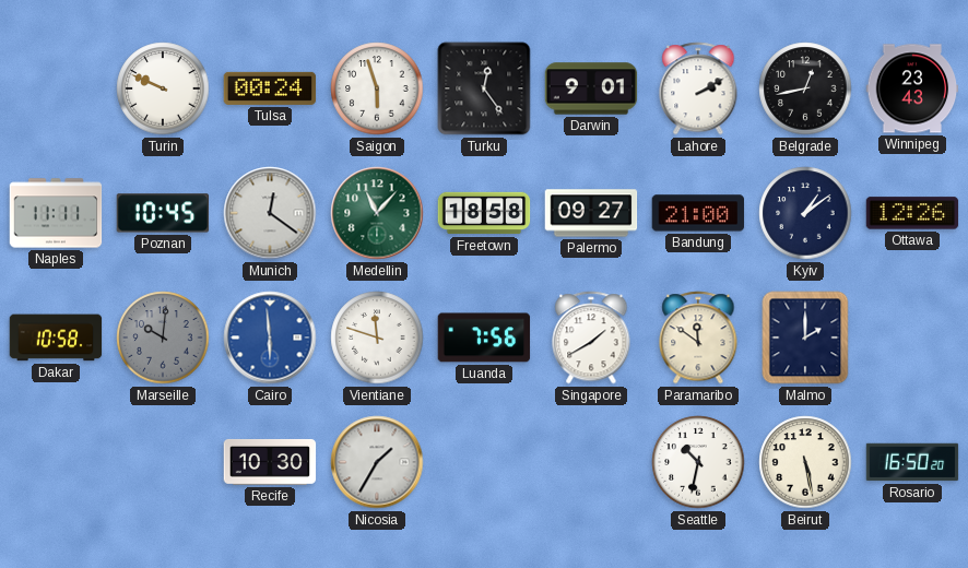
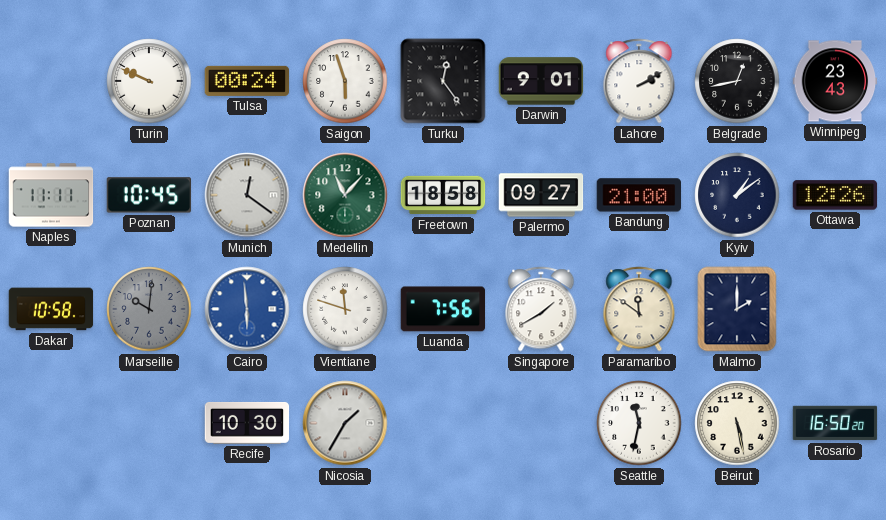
Seattle: 10:32 -> 11:32
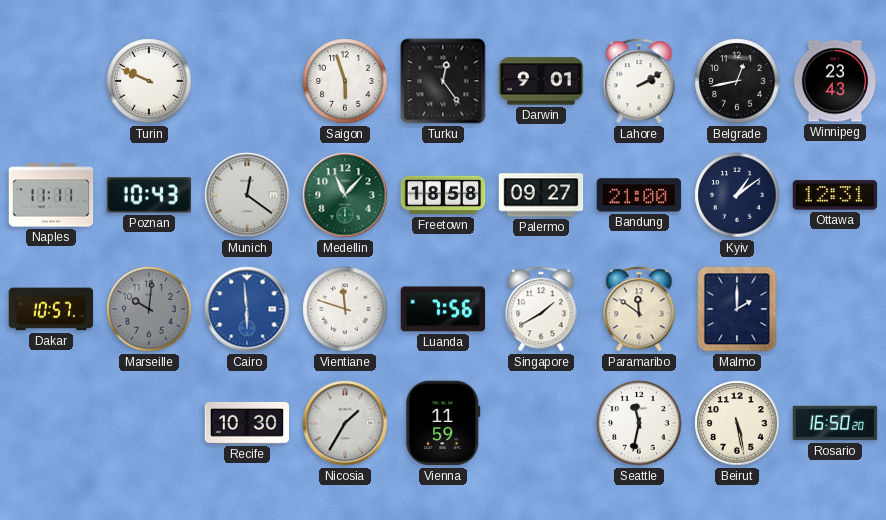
Tulsa: 00:24 -> none
Poznan: 10:45 -> 10:43
Ottawa: 12:26 -> 12:31
Dakar: 10:58 -> 10:57
Vienna: none -> 11:59
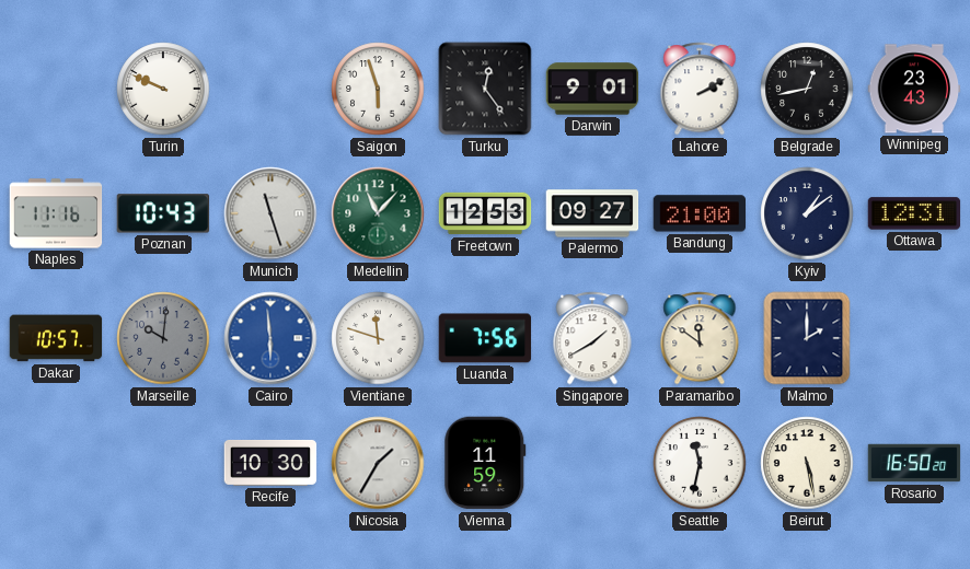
Naples: 11:11 -> 11:16
Munich: 12:21 -> 11:27
Freetown: 18:58 -> 12:53
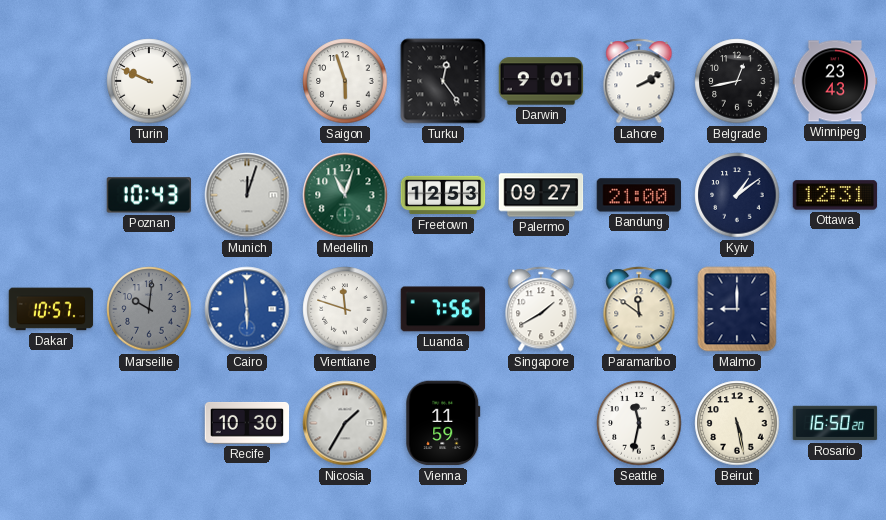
Naples: 11:16 -> none
Munich: 11:27 -> 12:03
Medellin: 11:07 -> 11:03
Malmo: 2:00 -> 9:00
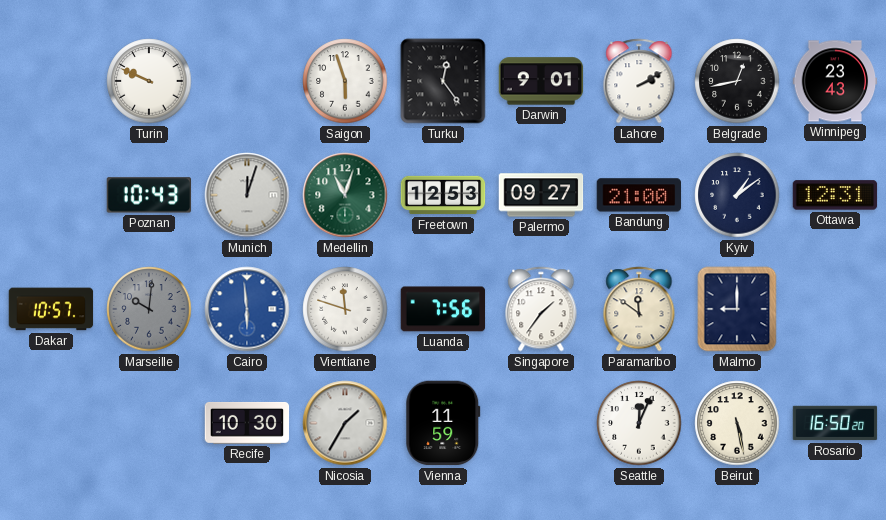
Singapore: 1:40 -> 1:36
Seattle: 11:32 -> 12:04
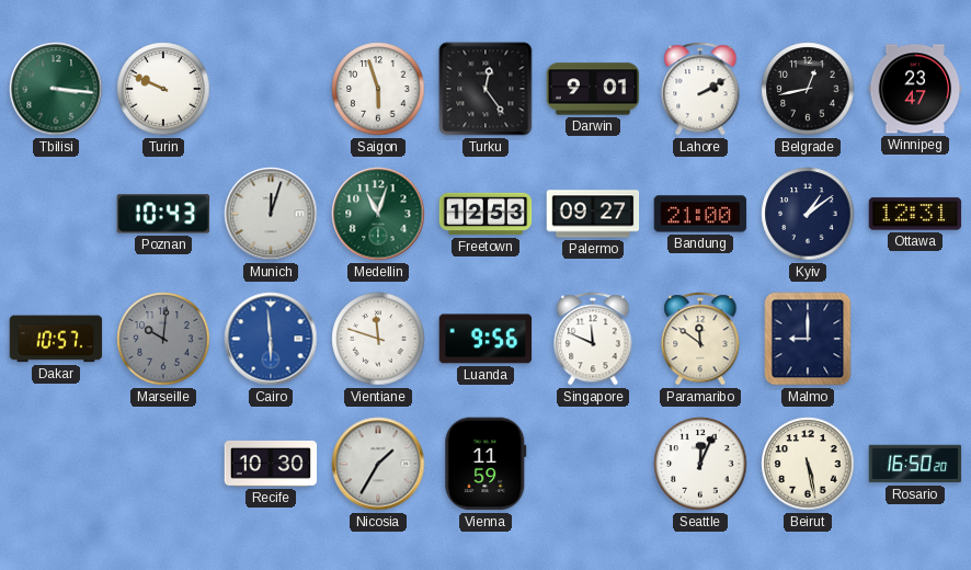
Tbilisi: none -> 3:16
Winnipeg: 23:43 -> 23:47
Luanda: 7:56 -> 9:56
Singapore: 1:36 -> 11:49
